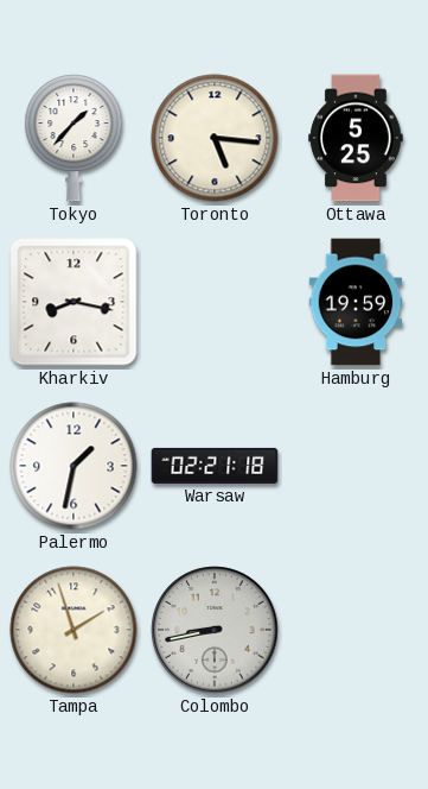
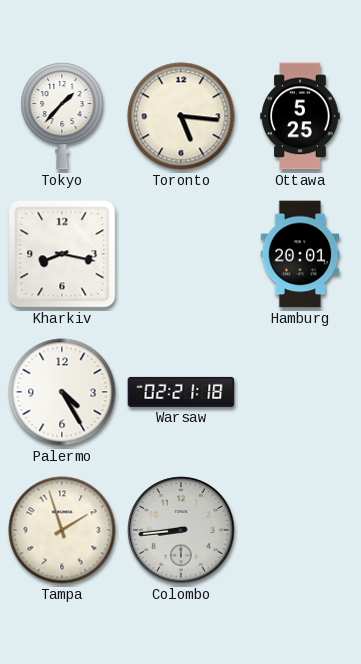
Hamburg: 19:59 -> 20:01
Palermo: 1:32 -> 4:25
Colombo: 8:43 -> 8:44
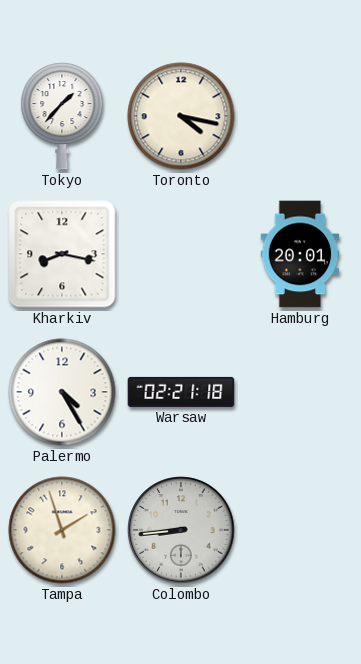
Toronto: 5:16 -> 4:17
Ottawa: 5:25 -> none
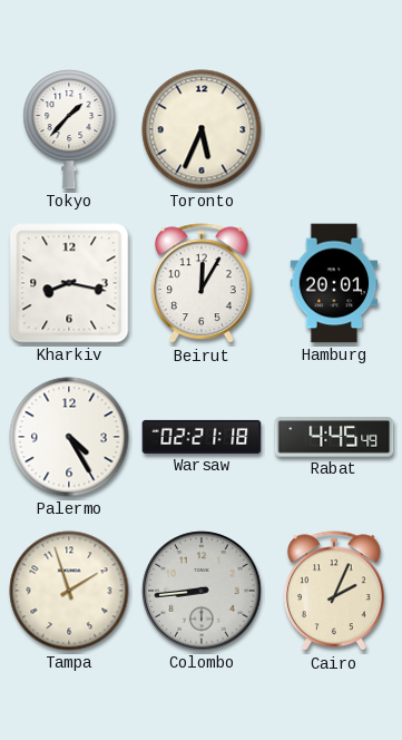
Toronto: 4:17 -> 5:34
Beirut: none -> 12:05
Rabat: none -> 4:45
Cairo: none -> 2:04
